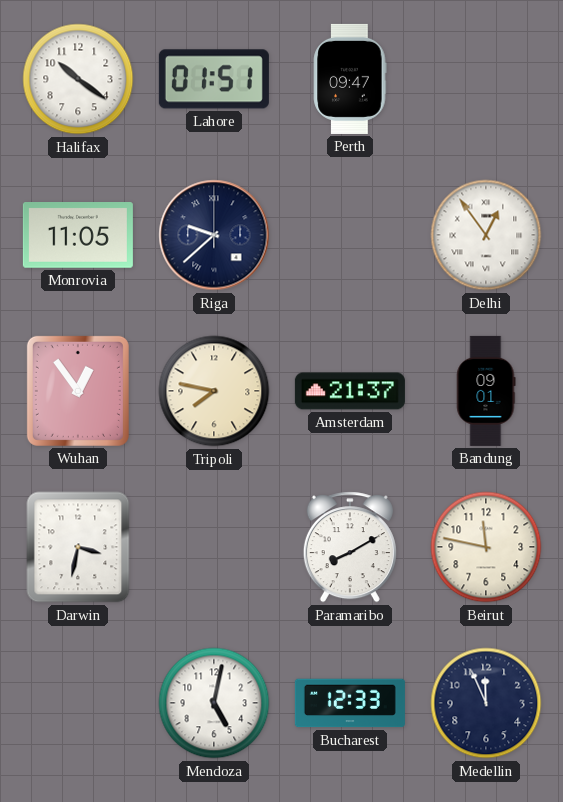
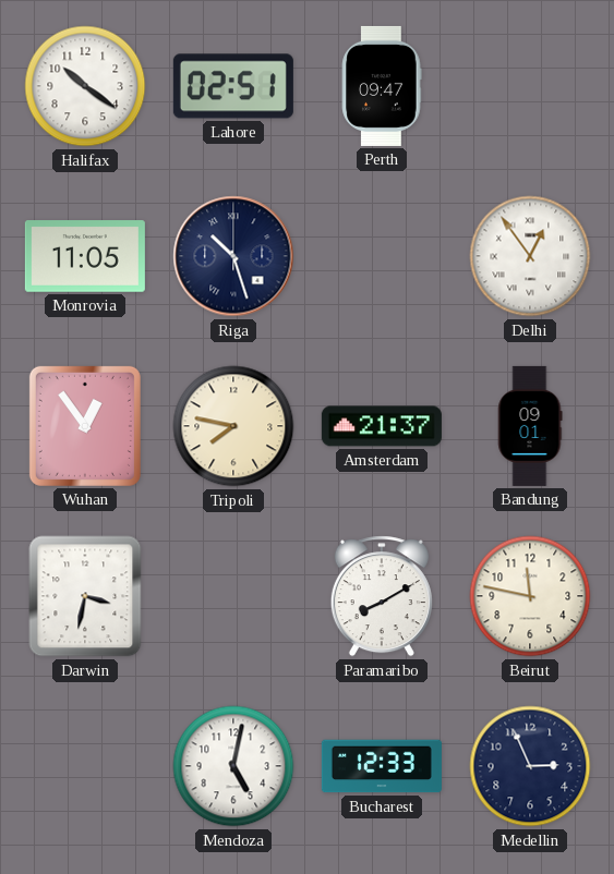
Lahore: 01:51 -> 02:51
Riga: 9:38 -> 10:27
Medellin: 11:56 -> 2:56
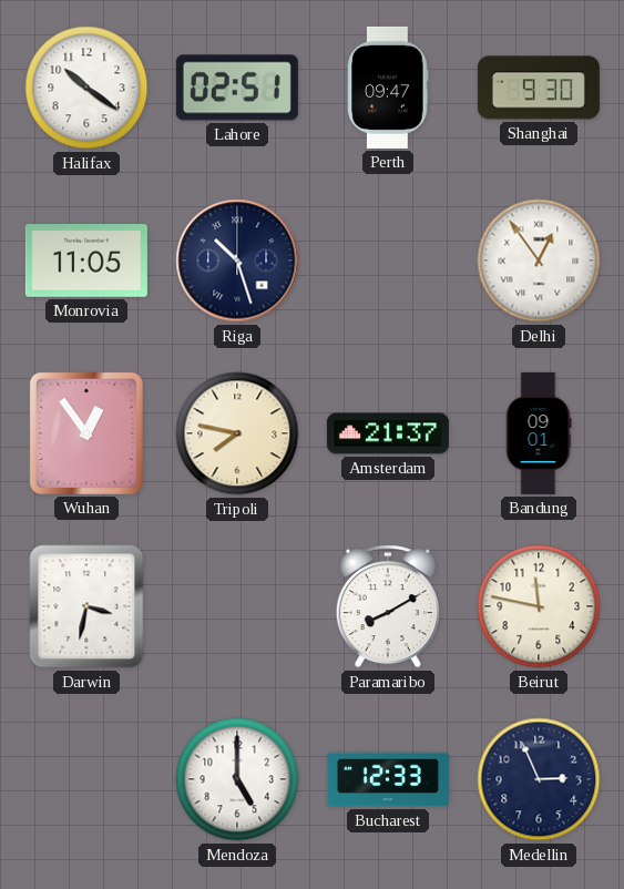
Shanghai: none -> 9:30
Mendoza: 5:02 -> 5:00
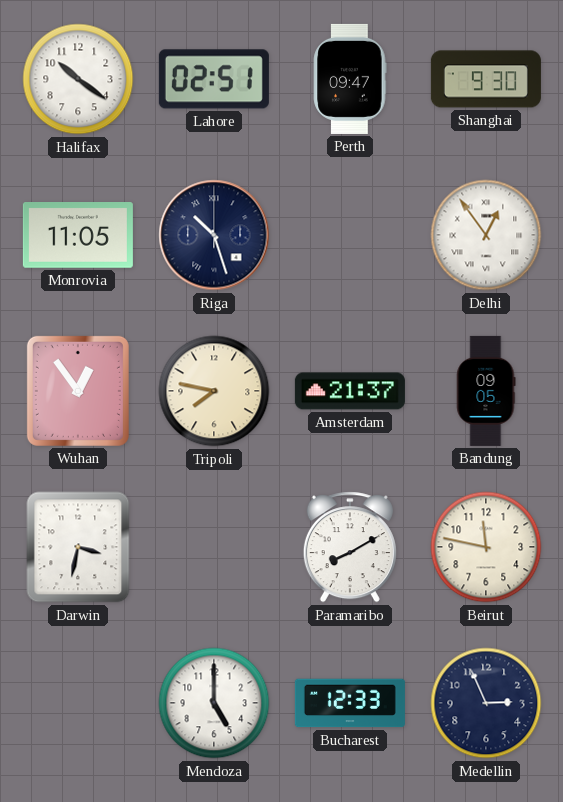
Bandung: 09:01 -> 09:05
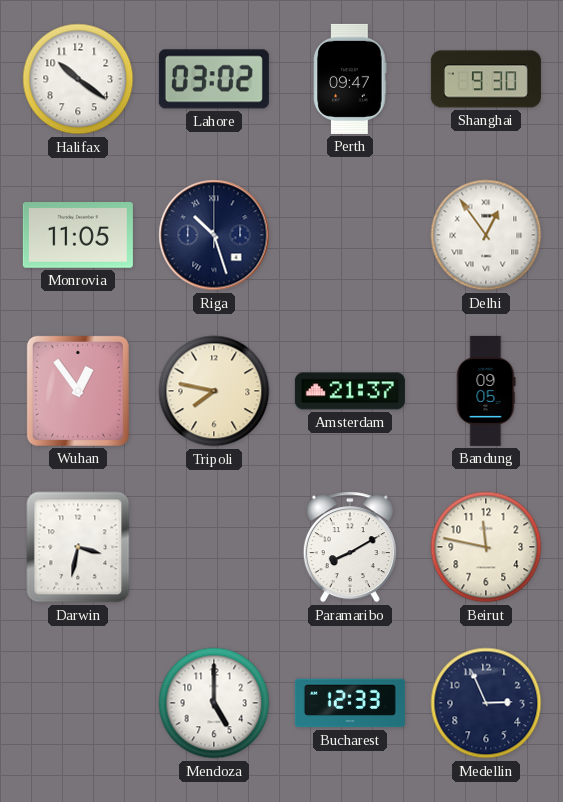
Lahore: 02:51 -> 03:02
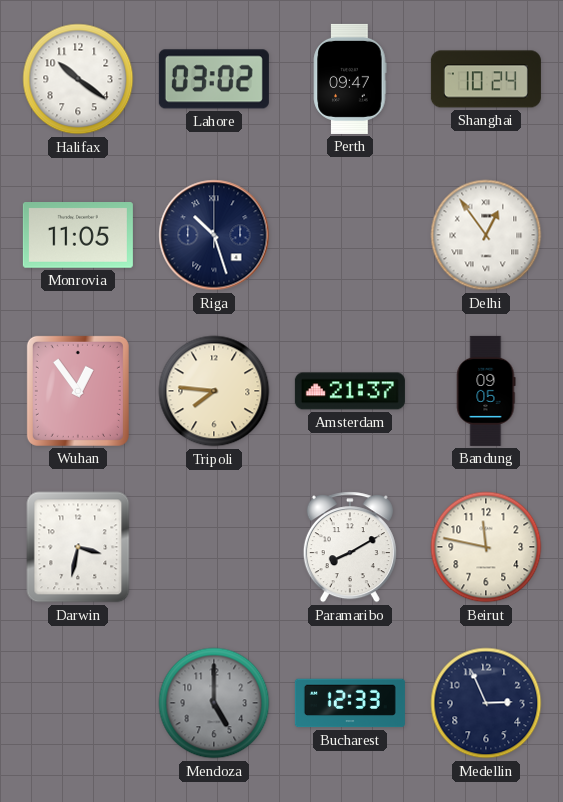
Shanghai: 9:30 -> 10:24
Tripoli: 7:47 -> 7:46
Mendoza dial: white -> grey
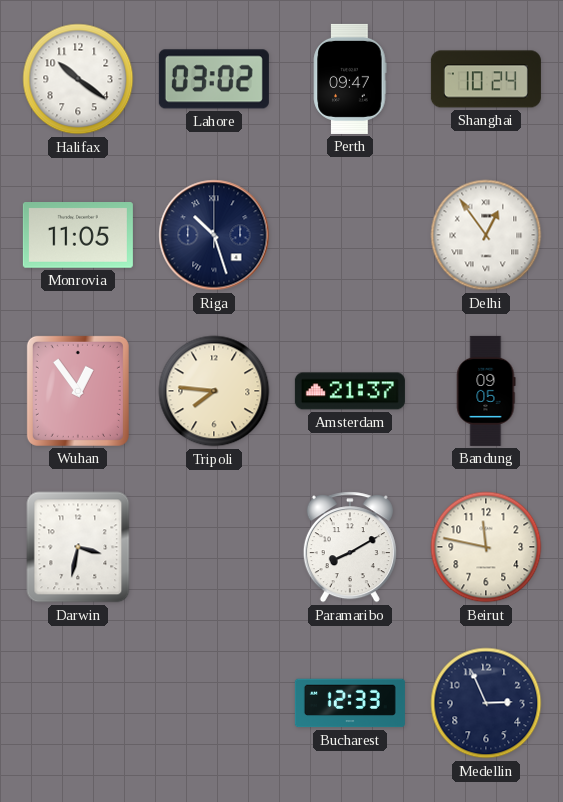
Mendoza: 5:00 -> none
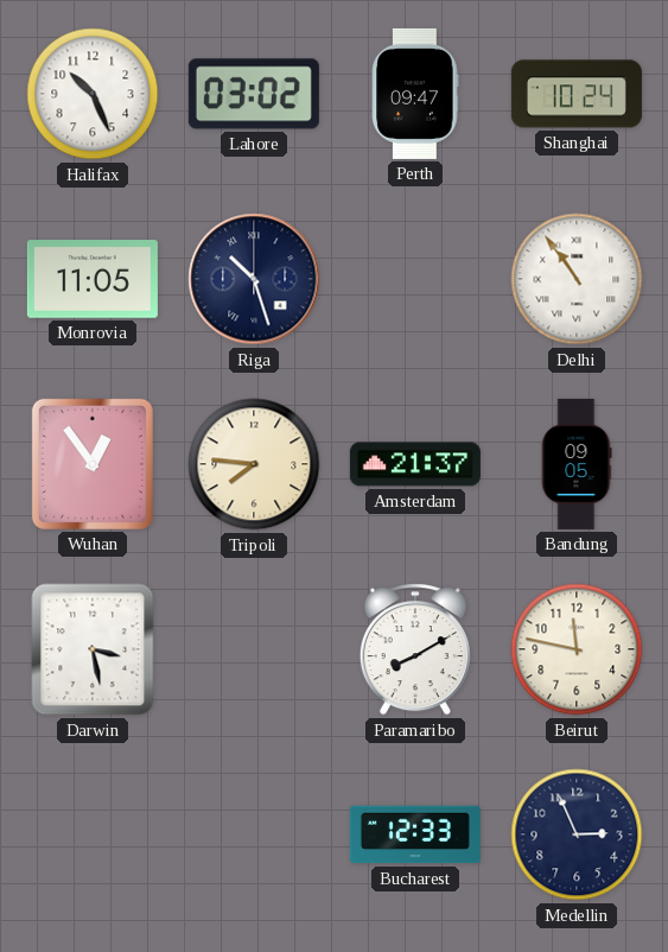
Halifax: 10:21 -> 10:26
Delhi: 12:54 -> 10:54
Darwin: 3:32 -> 3:28
